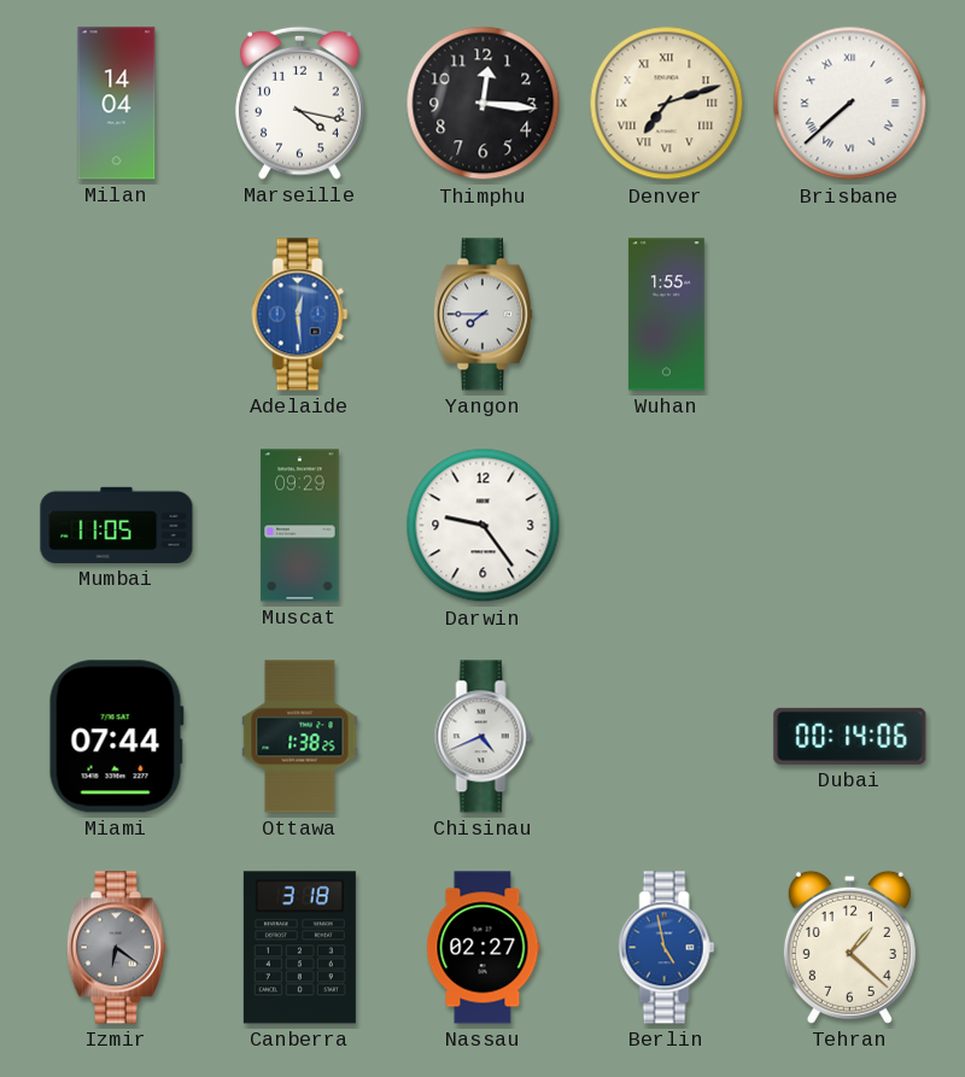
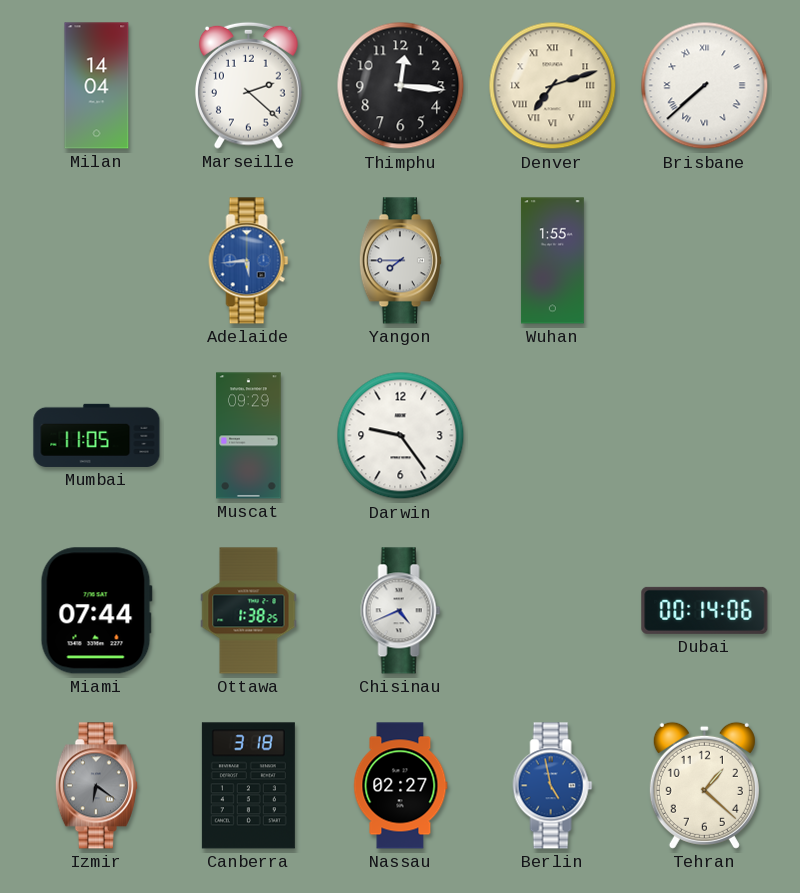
Marseille: 4:17 -> 2:22
Adelaide: 12:29 -> 5:44
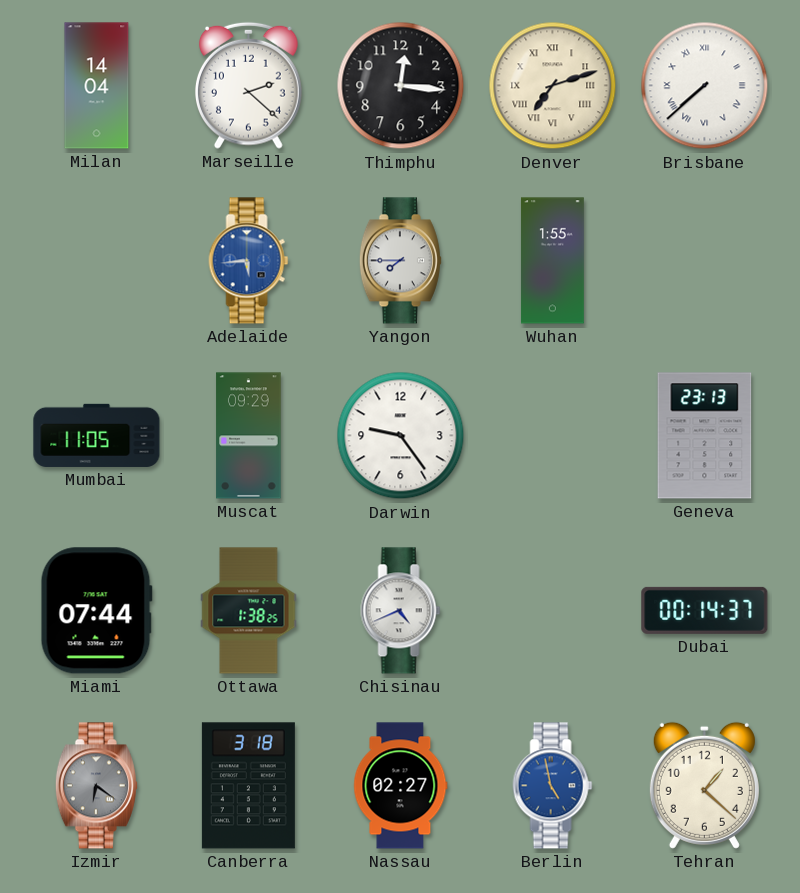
Geneva: none -> 23:13
Dubai: 00:14:06 -> 00:14:37
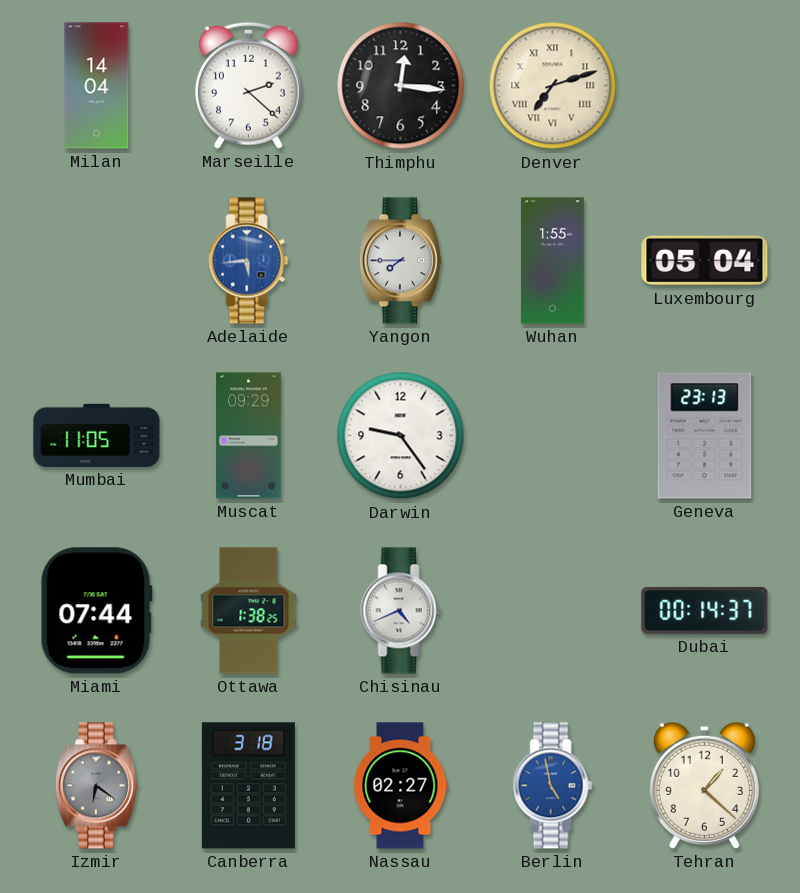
Brisbane: 7:38 -> none
Luxembourg: none -> 05:04
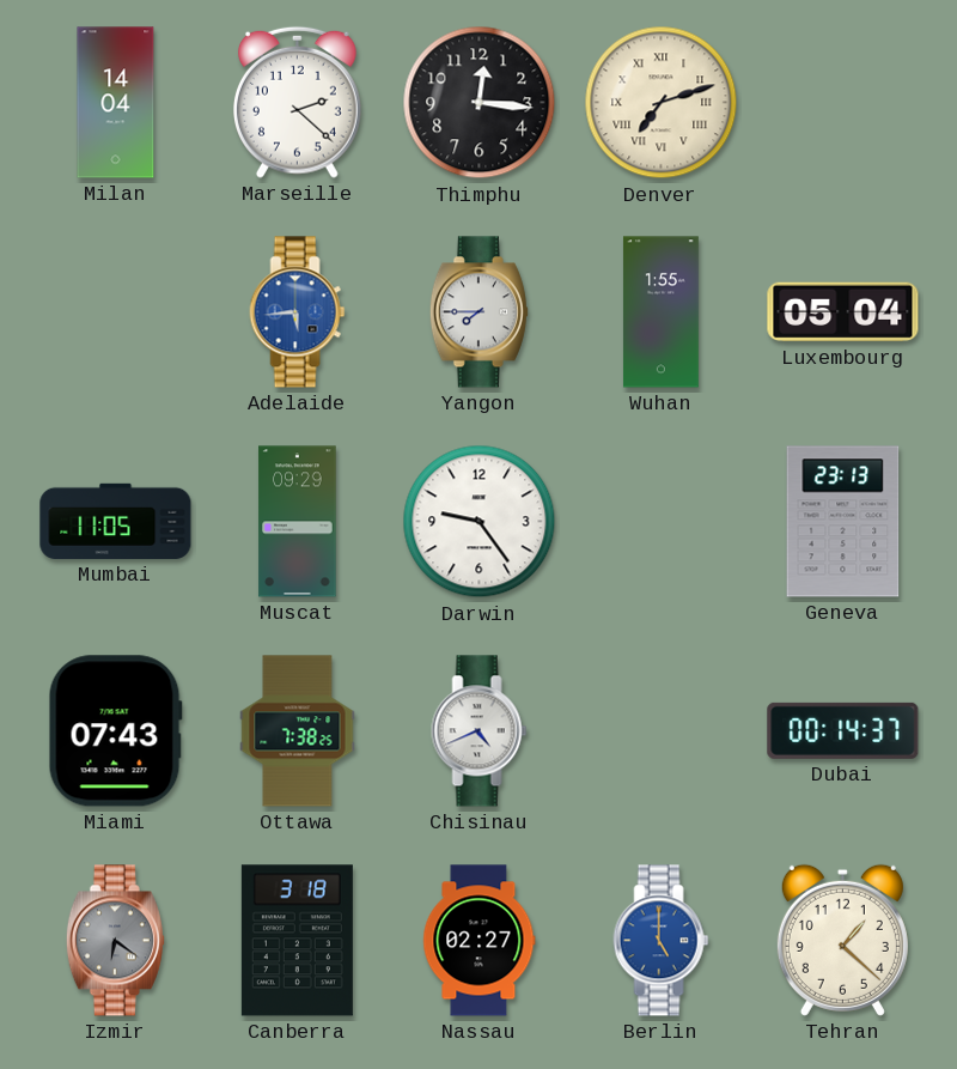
Miami: 07:44 -> 07:43
Ottawa: 1:38 -> 7:38
Berlin: 4:58 -> 5:00
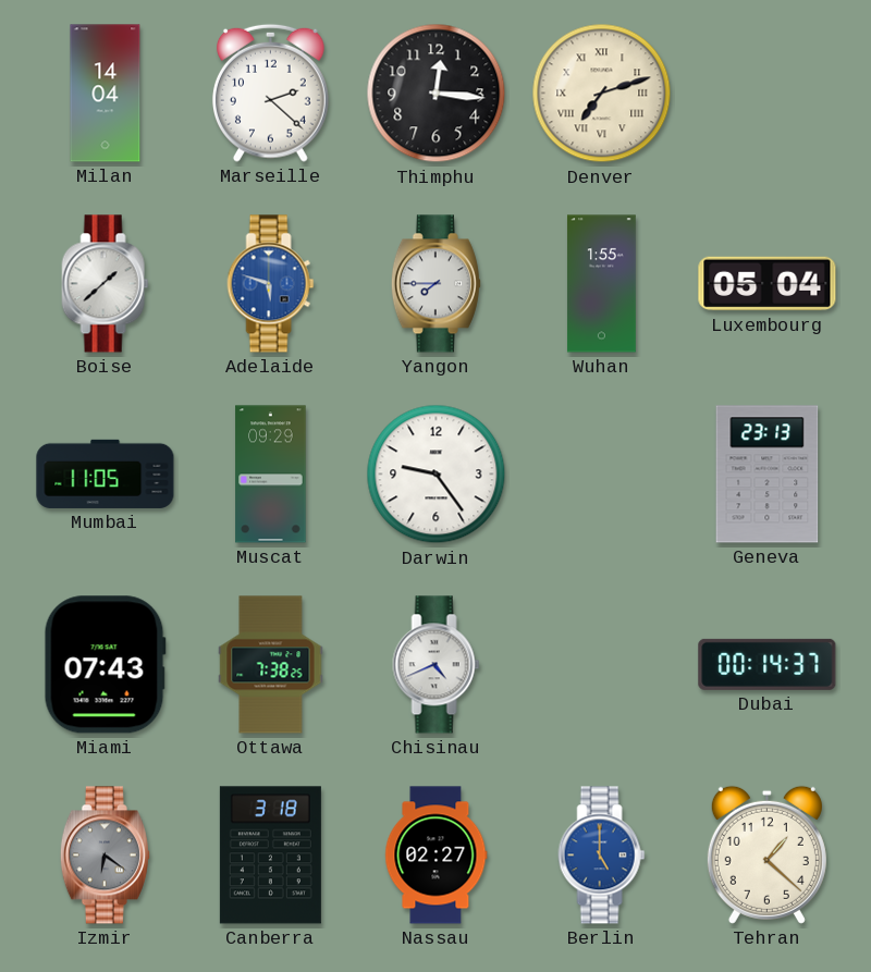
Boise: none -> 1:38
Adelaide: 5:44 -> 5:48
